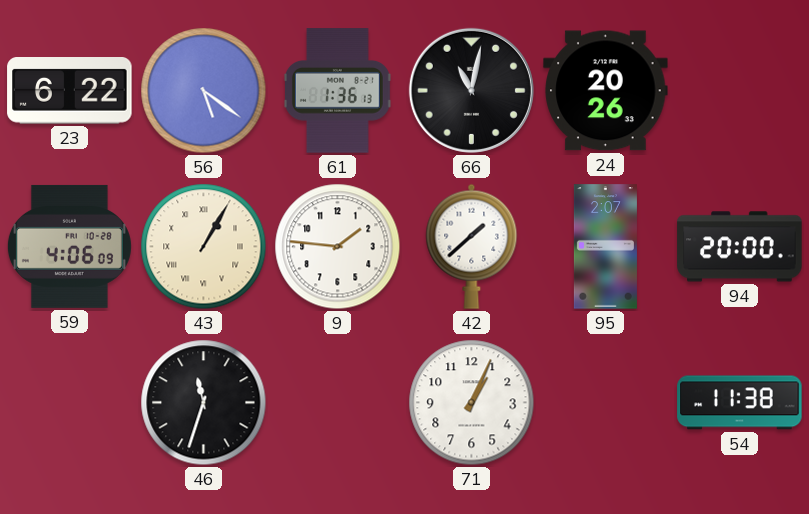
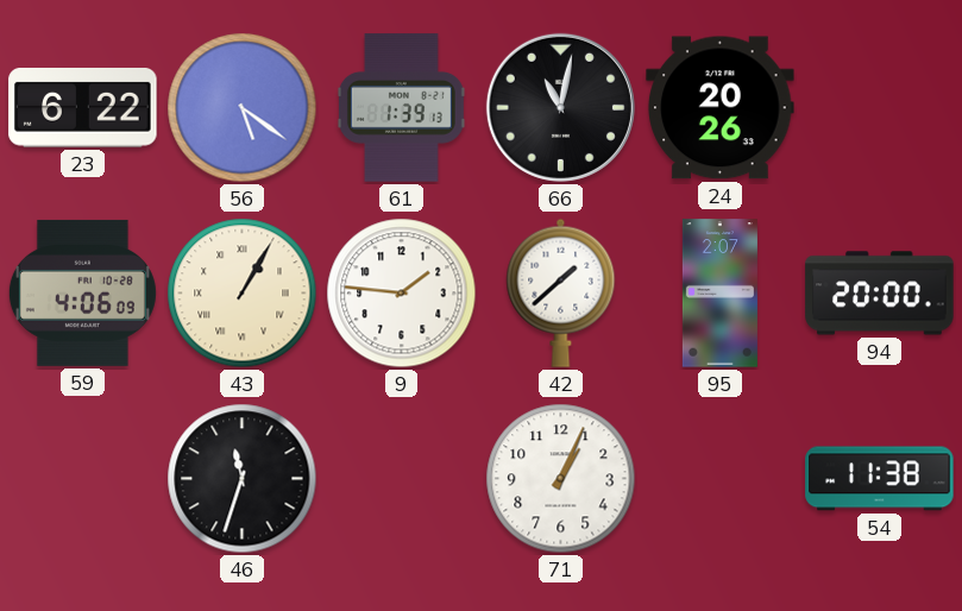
61: 1:36 -> 1:39
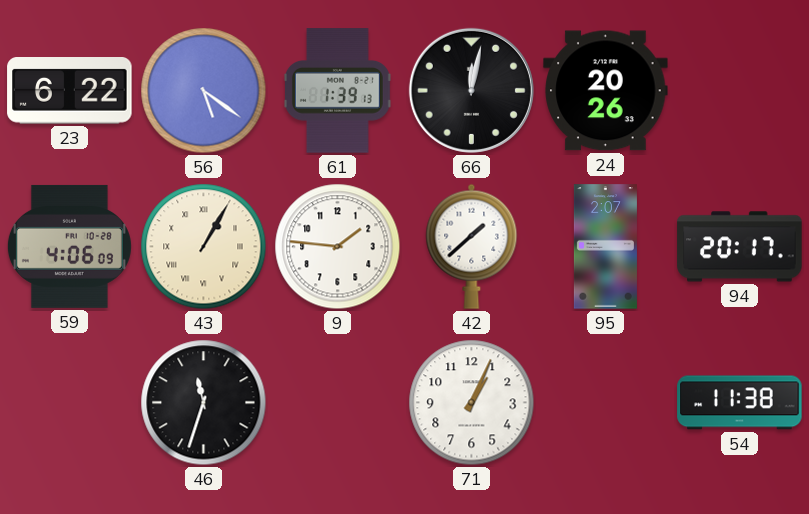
66: 11:02 -> 12:02
94: 20:00 -> 20:17
